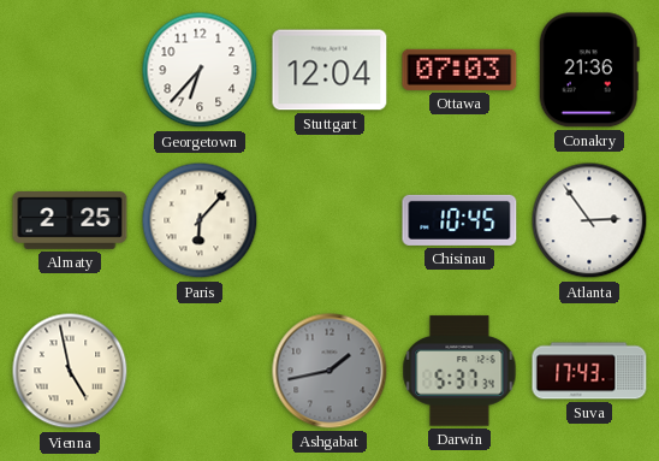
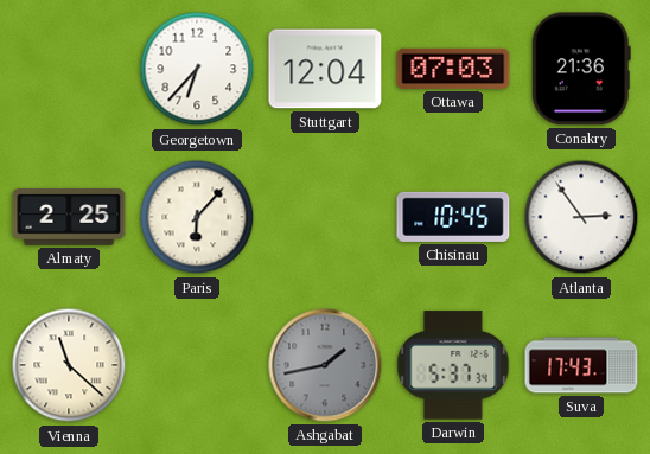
Vienna: 4:58 -> 11:22
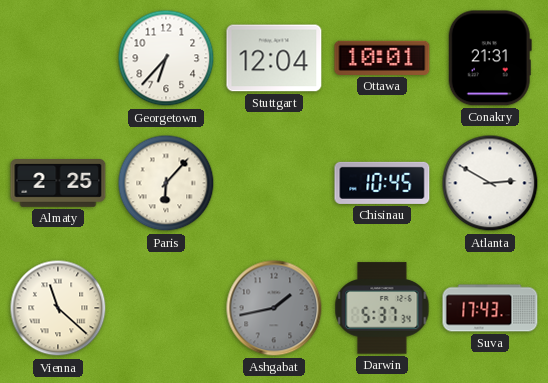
Ottawa: 07:03 -> 10:01
Conakry: 21:36 -> 21:31
Atlanta: 2:54 -> 2:50
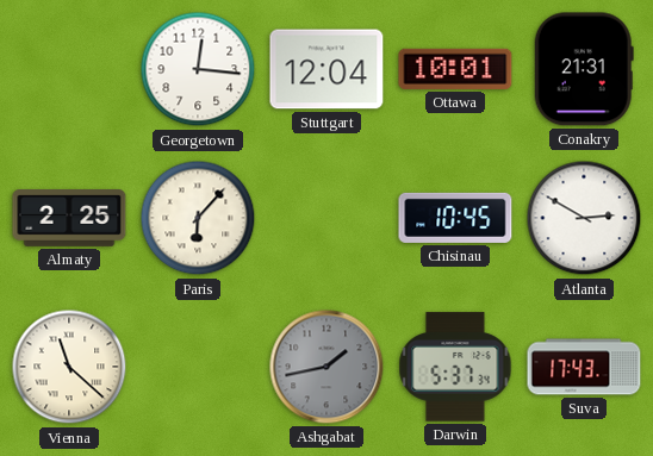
Georgetown: 6:37 -> 12:16
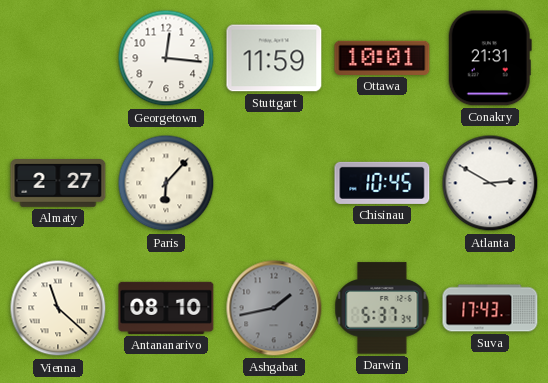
Stuttgart: 12:04 -> 11:59
Almaty: 2:25 -> 2:27
Antananarivo: none -> 08:10
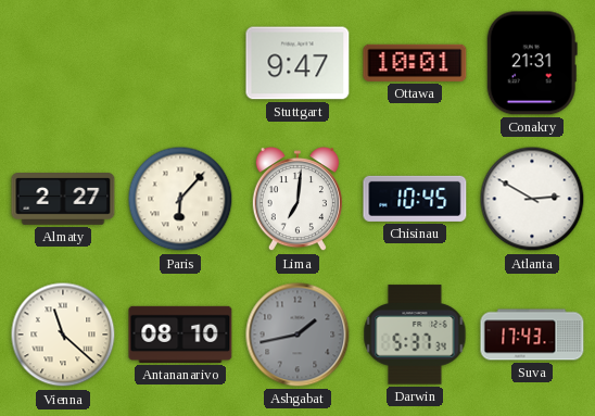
Georgetown: 12:16 -> none
Stuttgart: 11:59 -> 9:47
Lima: none -> 7:01
